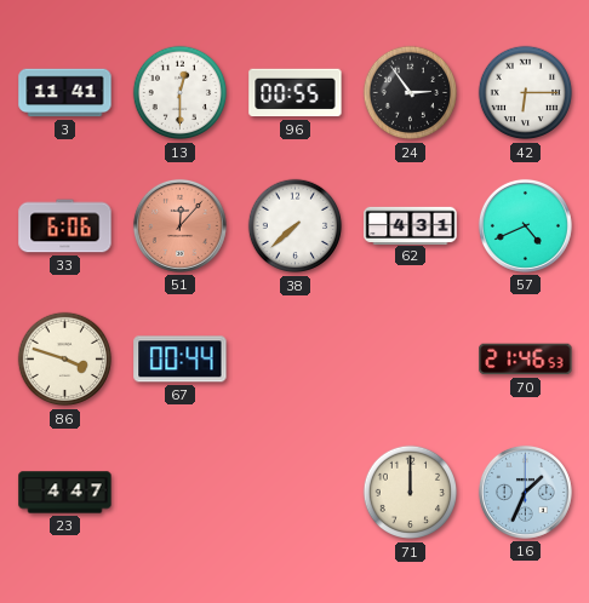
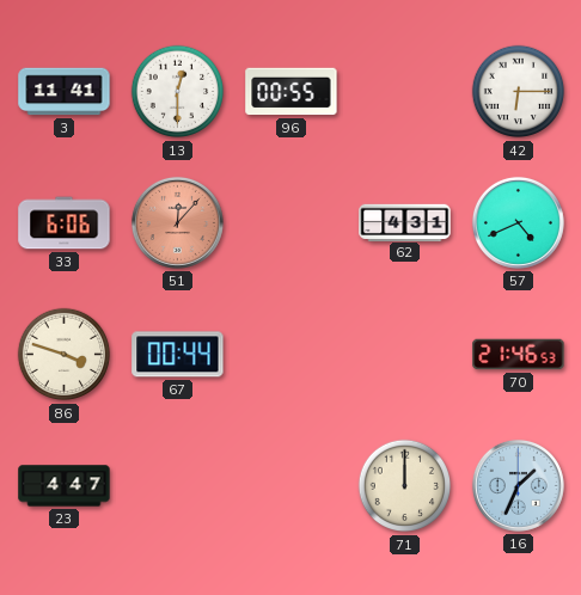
24: 2:54 -> none
38: 7:38 -> none
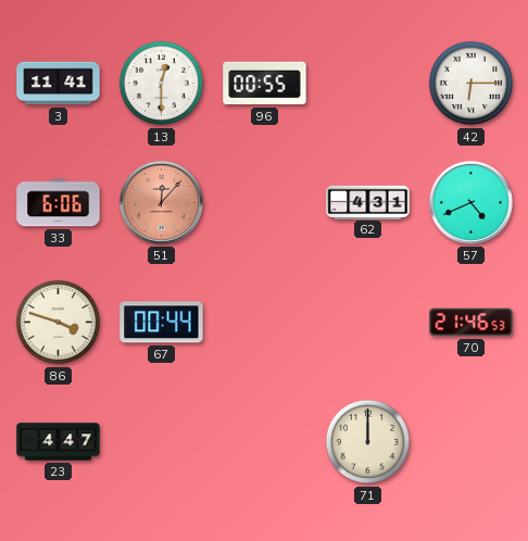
16: 1:34 -> none
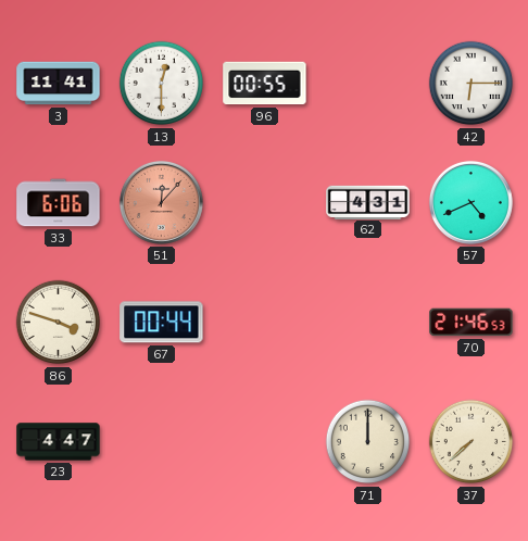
37: none -> 7:38
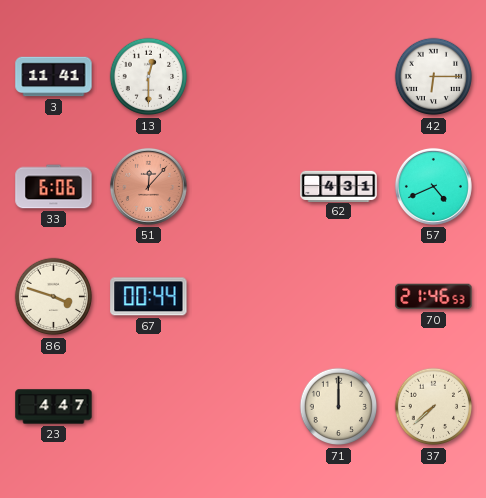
96: 00:55 -> none
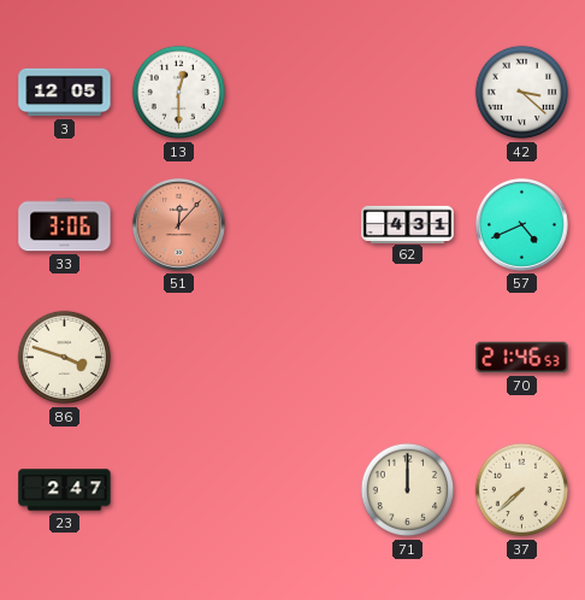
3: 11:41 -> 12:05
42: 6:15 -> 3:22
33: 6:06 -> 3:06
67: 00:44 -> none
23: 4:47 -> 2:47
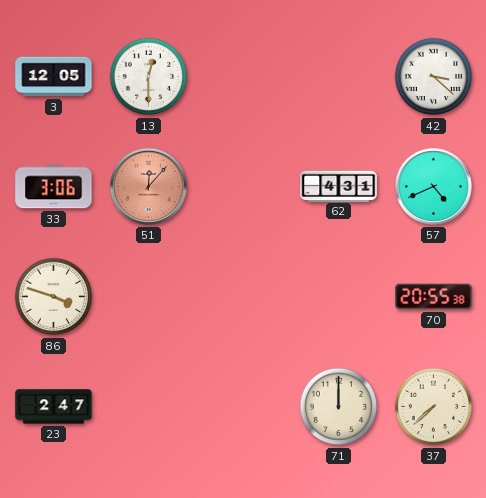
70: 21:46 -> 20:55
